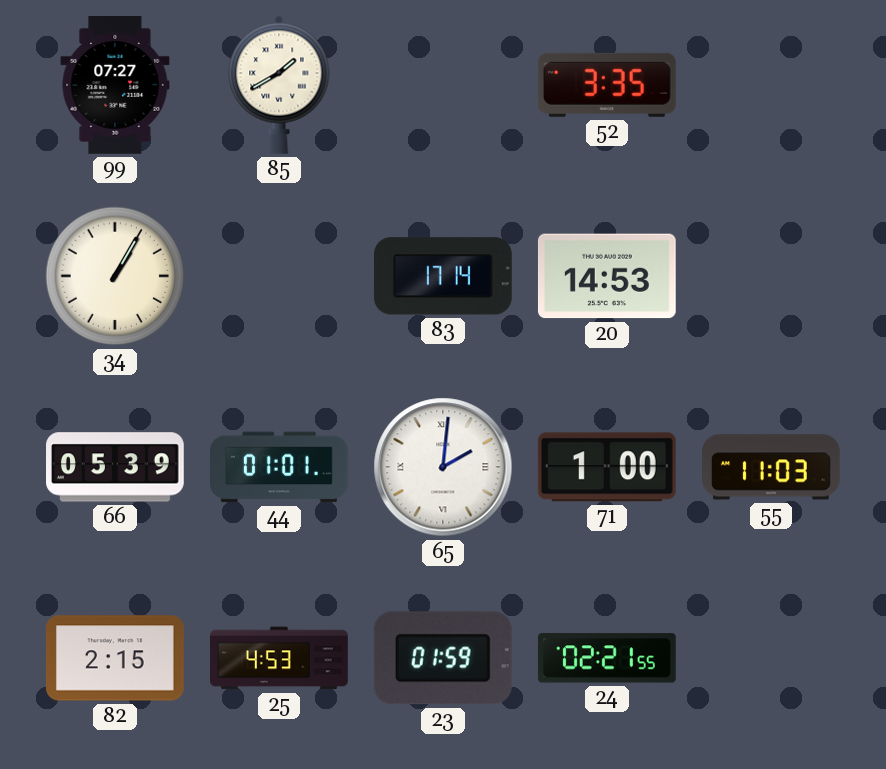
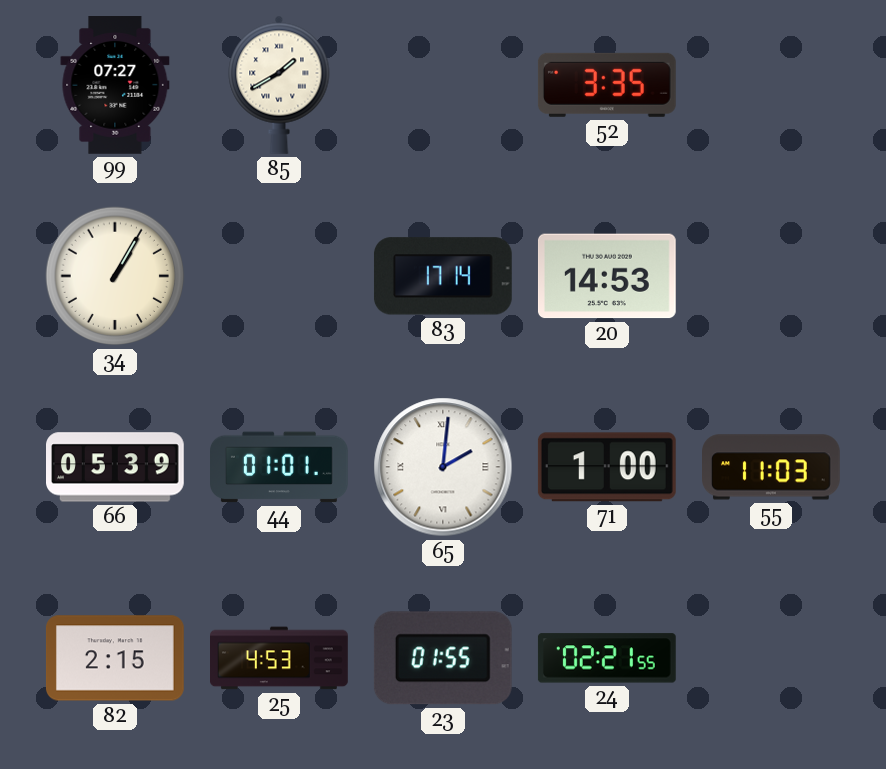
23: 01:59 -> 01:55
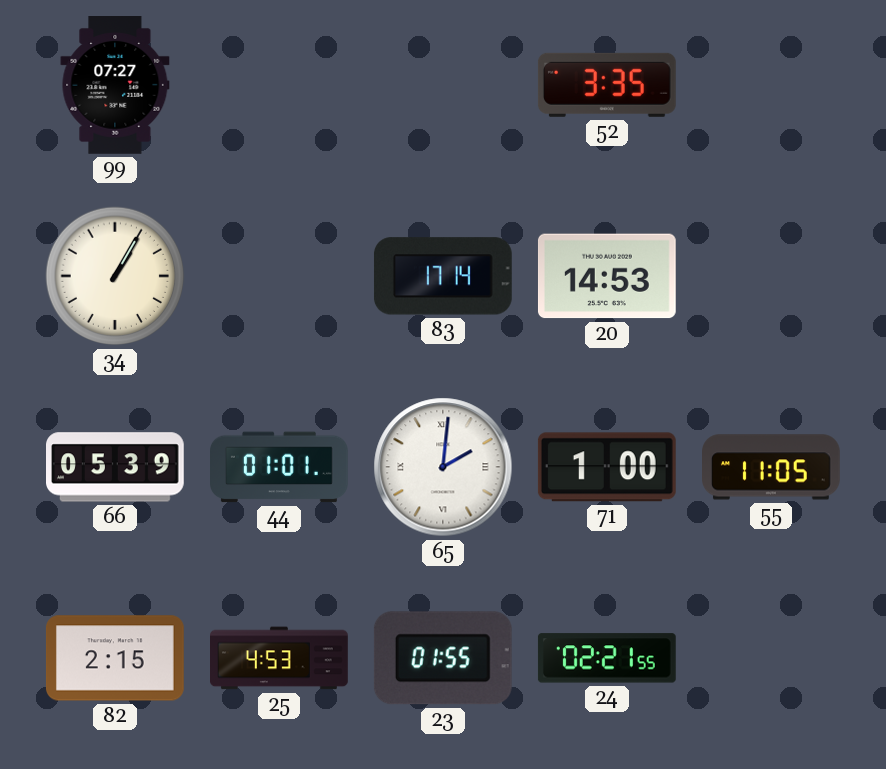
85: 1:40 -> none
55: 11:03 -> 11:05
